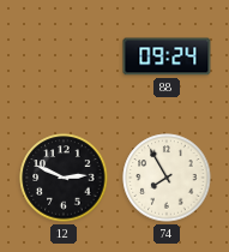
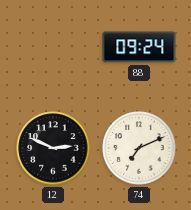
74: 7:55 -> 7:11
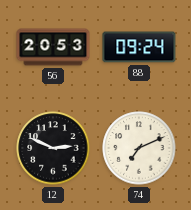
56: none -> 20:53
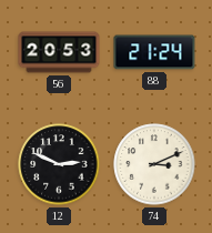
88: 09:24 -> 21:24
74: 7:11 -> 3:11
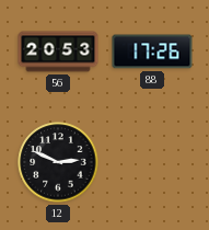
88: 21:24 -> 17:26
74: 3:11 -> none
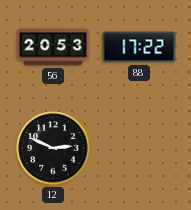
88: 17:26 -> 17:22
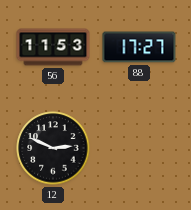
56: 20:53 -> 11:53
88: 17:22 -> 17:27
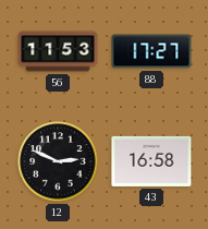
43: none -> 16:58
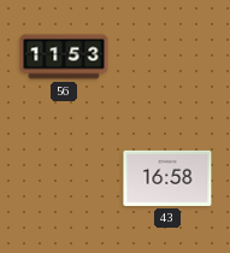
88: 17:27 -> none
12: 2:49 -> none
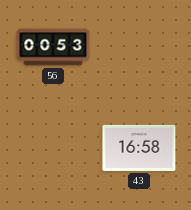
56: 11:53 -> 00:53
